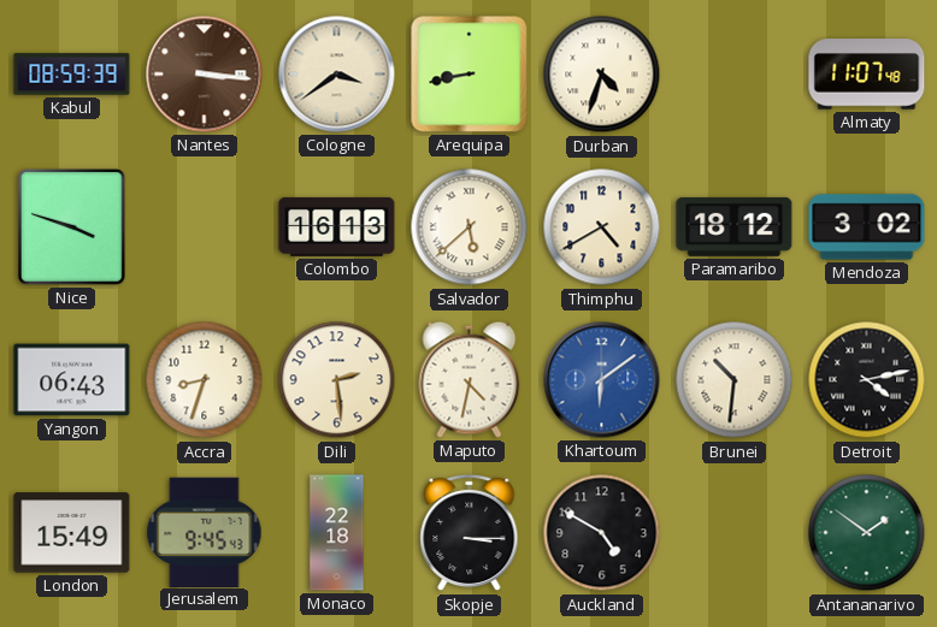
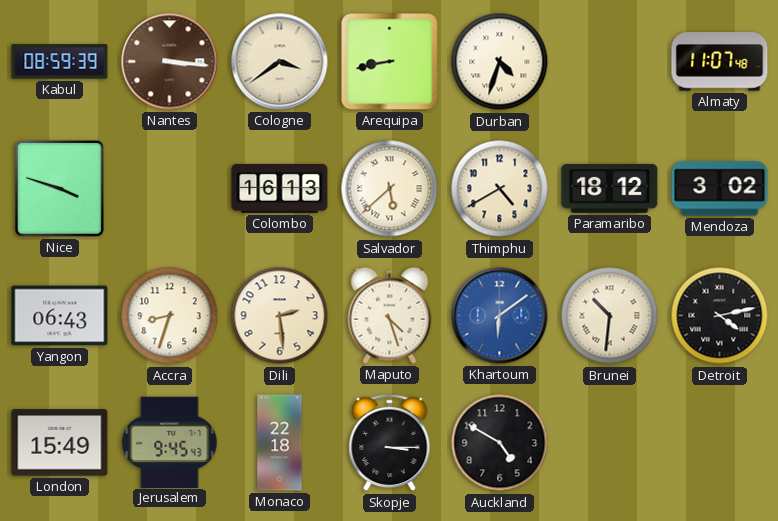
Maputo: 4:32 -> 4:27
Antananarivo: 1:51 -> none
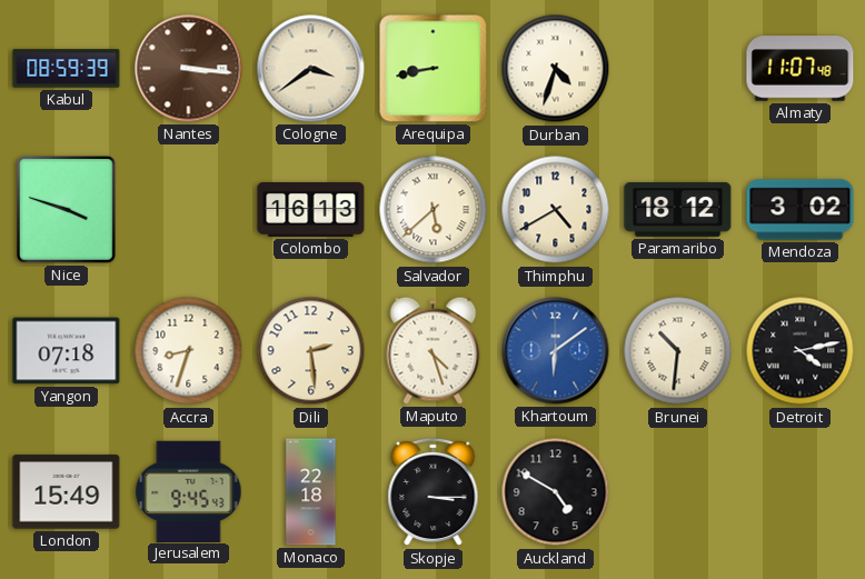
Yangon: 06:43 -> 07:18
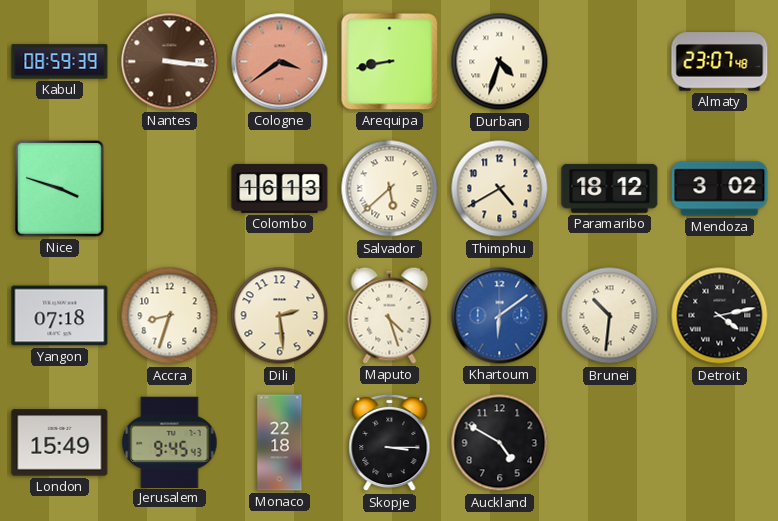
Cologne dial: cream -> salmon
Almaty: 11:07 -> 23:07
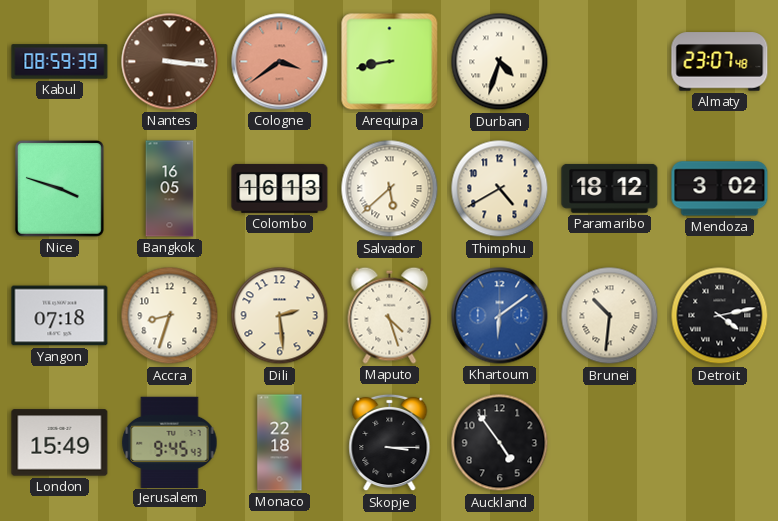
Bangkok: none -> 16:05
Auckland: 4:50 -> 4:54
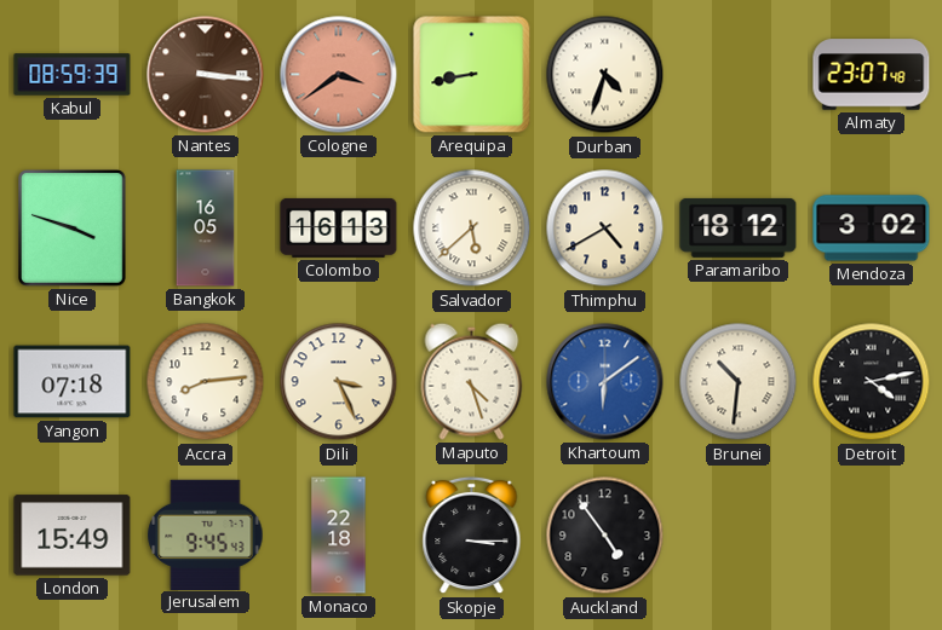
Accra: 8:33 -> 8:14
Dili: 2:29 -> 3:26
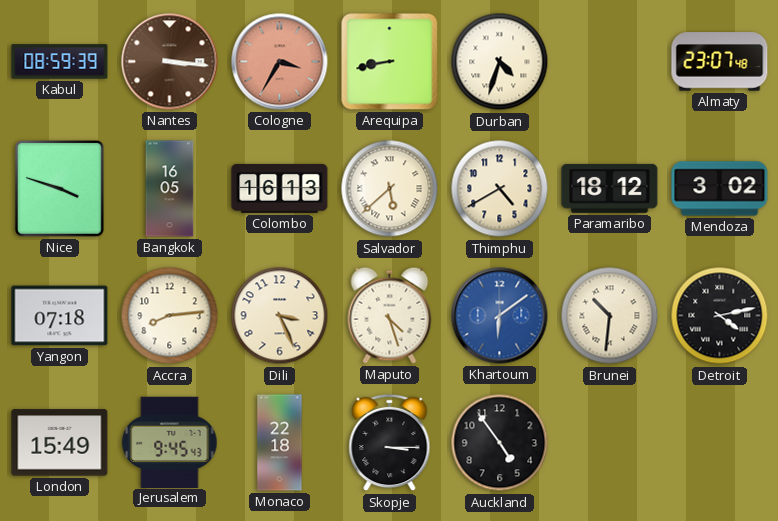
Cologne: 3:39 -> 3:35
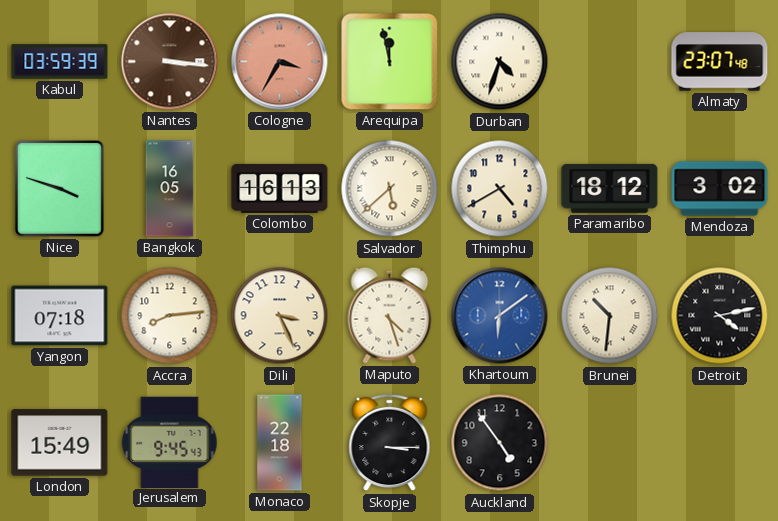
Kabul: 08:59 -> 03:59
Arequipa: 8:43 -> 11:58
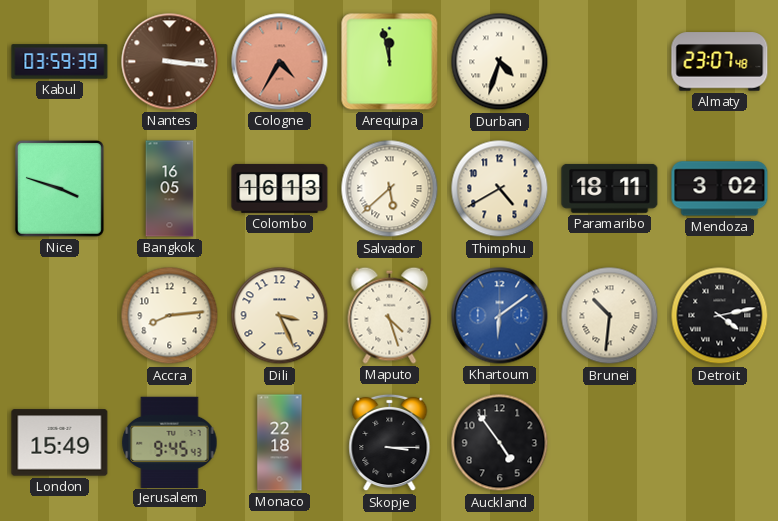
Cologne: 3:35 -> 4:35
Paramaribo: 18:12 -> 18:11
Yangon: 07:18 -> none
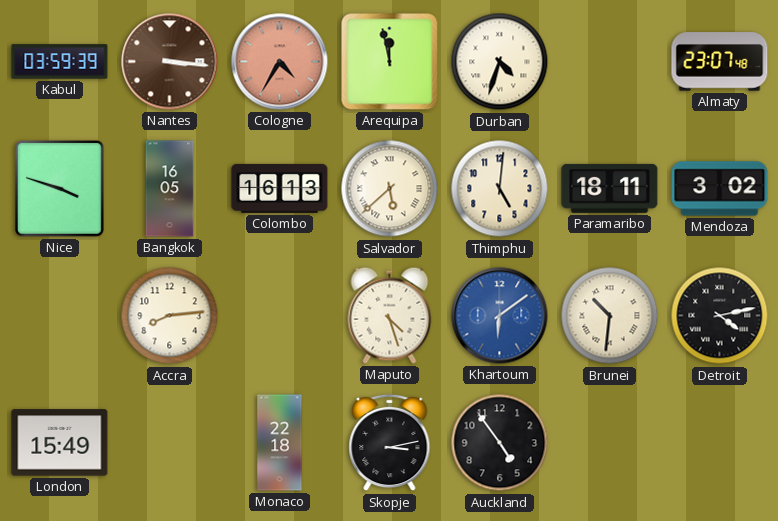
Thimphu: 4:40 -> 5:01
Dili: 3:26 -> none
Jerusalem: 9:45 -> none
Skopje: 3:15 -> 3:13
